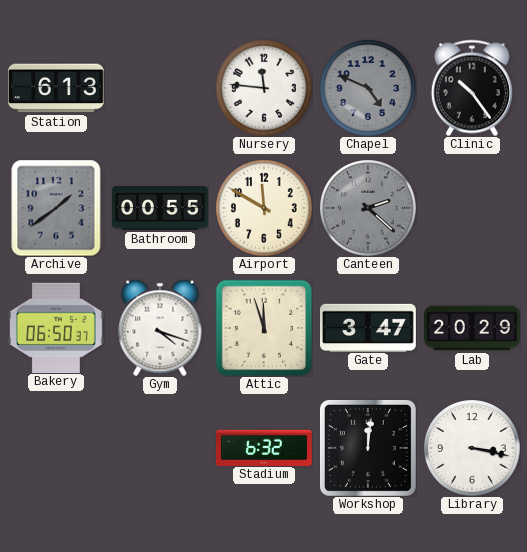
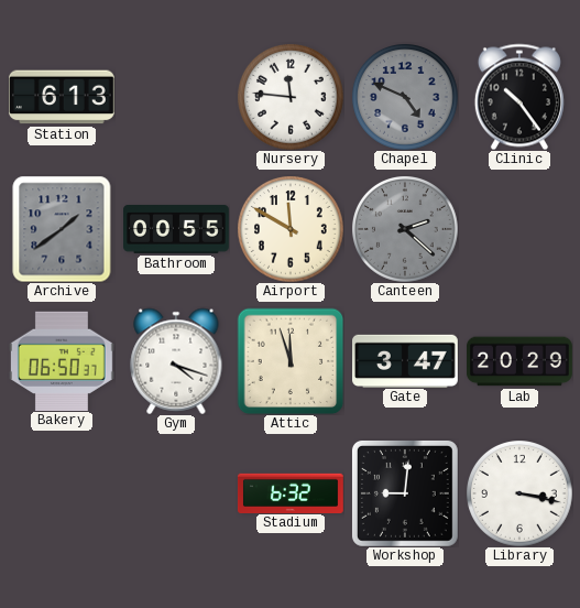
Workshop: 12:01 -> 9:01
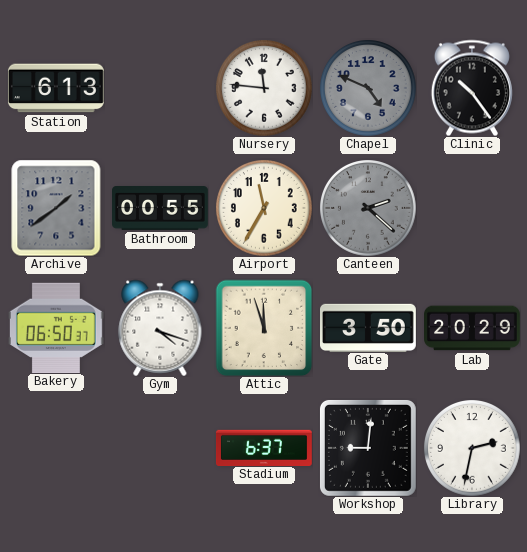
Airport: 11:50 -> 11:35
Gate: 3:47 -> 3:50
Stadium: 6:32 -> 6:37
Library: 3:17 -> 2:32
